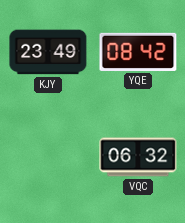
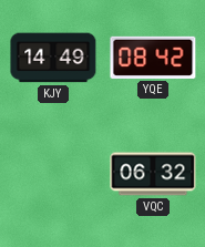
KJY: 23:49 -> 14:49
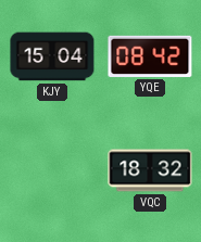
KJY: 14:49 -> 15:04
VQC: 06:32 -> 18:32
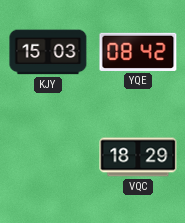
KJY: 15:04 -> 15:03
VQC: 18:32 -> 18:29
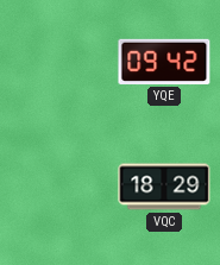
KJY: 15:03 -> none
YQE: 08:42 -> 09:42
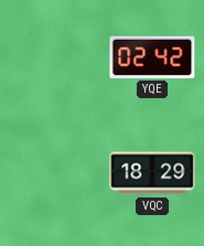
YQE: 09:42 -> 02:42
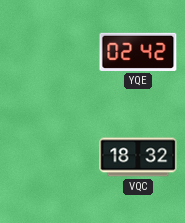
VQC: 18:29 -> 18:32
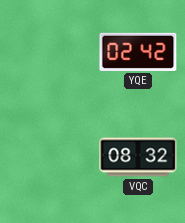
VQC: 18:32 -> 08:32
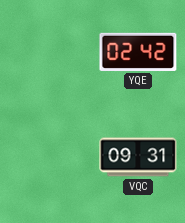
VQC: 08:32 -> 09:31
